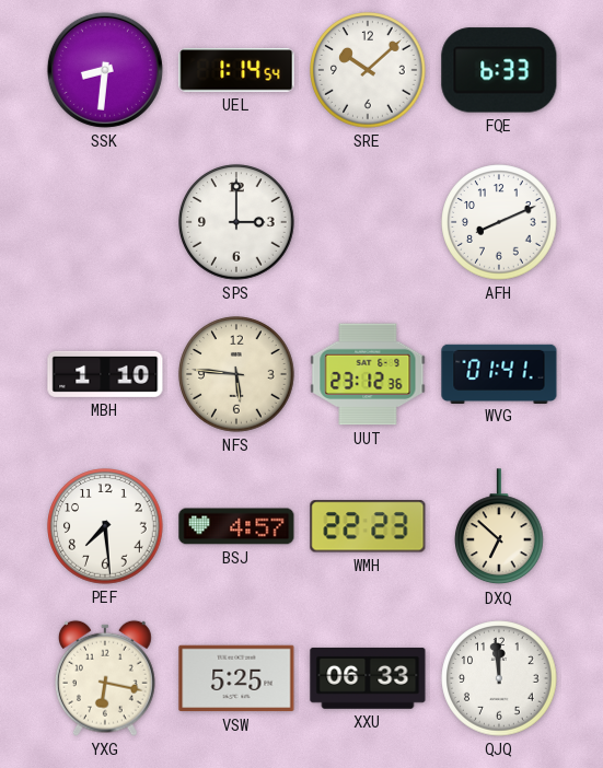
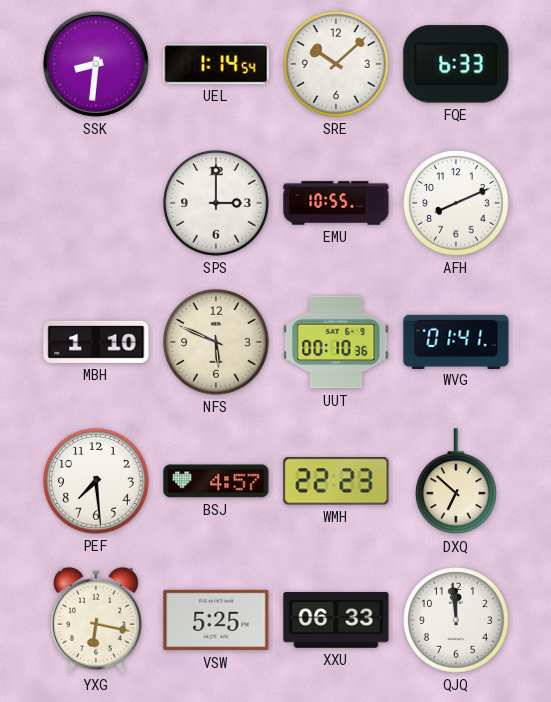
EMU: none -> 10:55
NFS: 5:46 -> 5:49
UUT: 23:12 -> 00:10
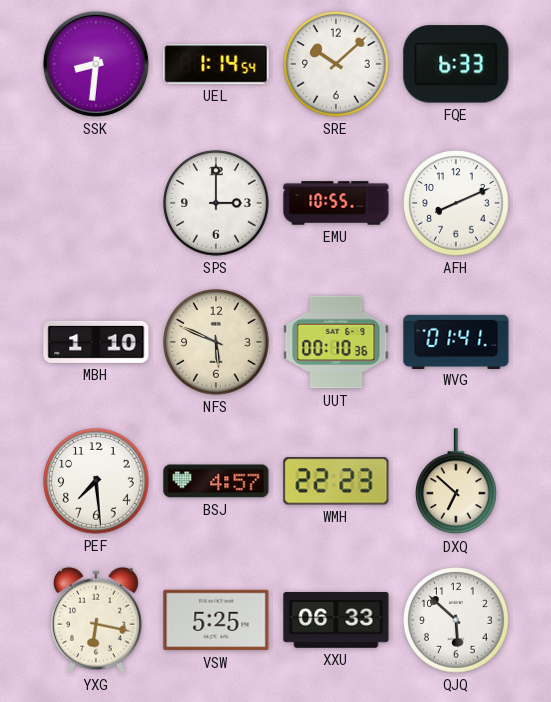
QJQ: 11:59 -> 5:52
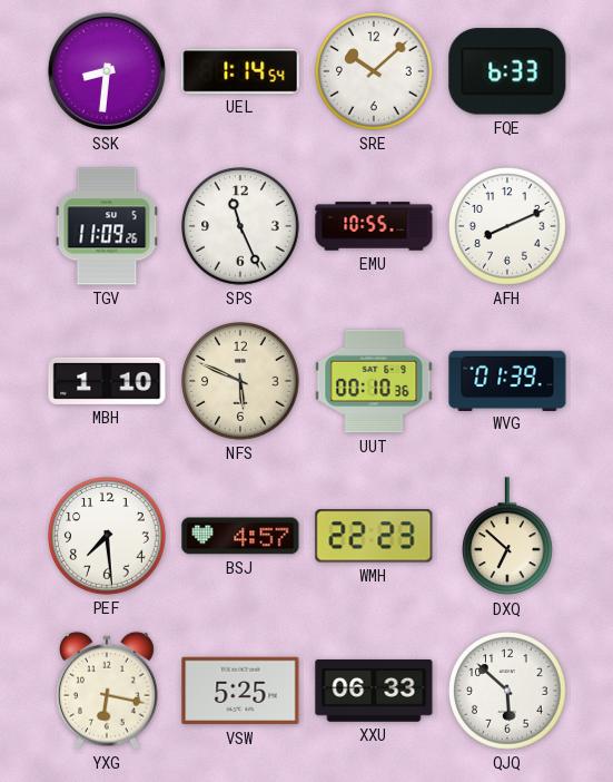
TGV: none -> 11:09
SPS: 3:00 -> 11:26
WVG: 01:41 -> 01:39
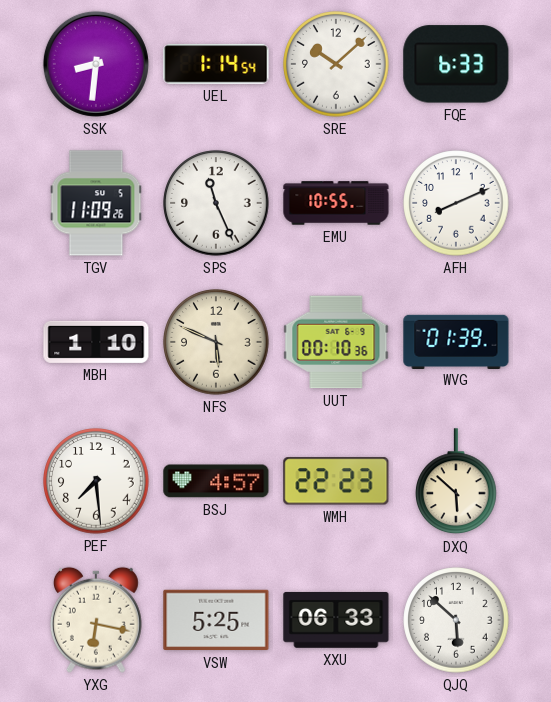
DXQ: 6:52 -> 5:52
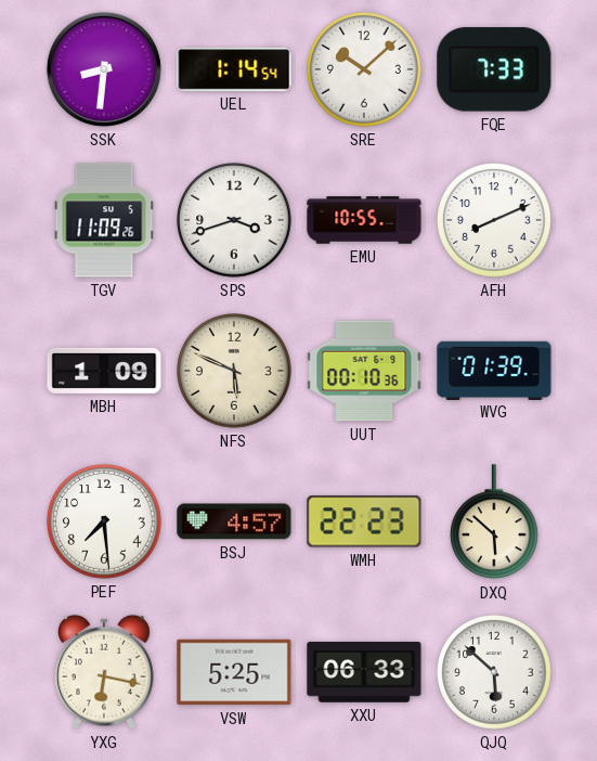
FQE: 6:33 -> 7:33
SPS: 11:26 -> 3:42
MBH: 1:10 -> 1:09
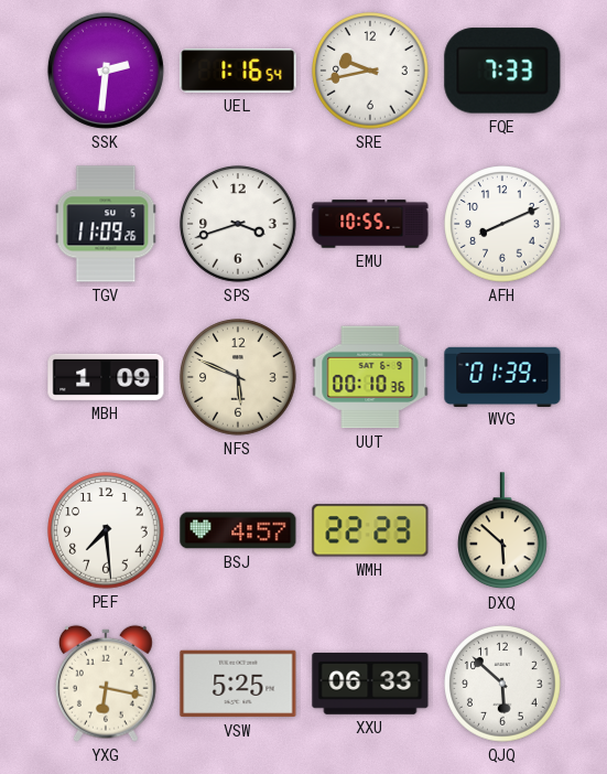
SSK: 8:31 -> 2:31
UEL: 1:14 -> 1:16
SRE: 10:08 -> 9:43
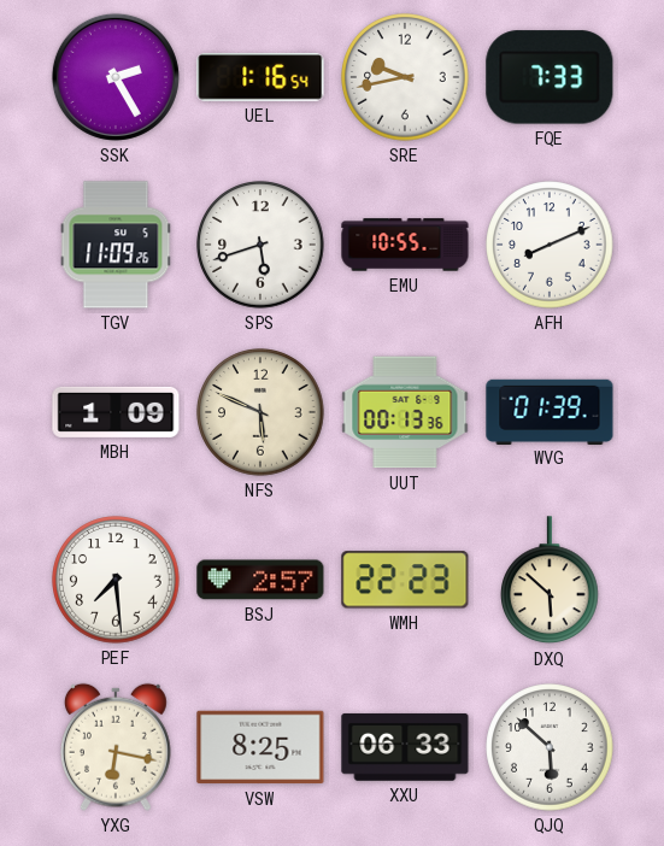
SSK: 2:31 -> 2:25
SPS: 3:42 -> 5:42
UUT: 00:10 -> 00:13
BSJ: 4:57 -> 2:57
VSW: 5:25 -> 8:25
